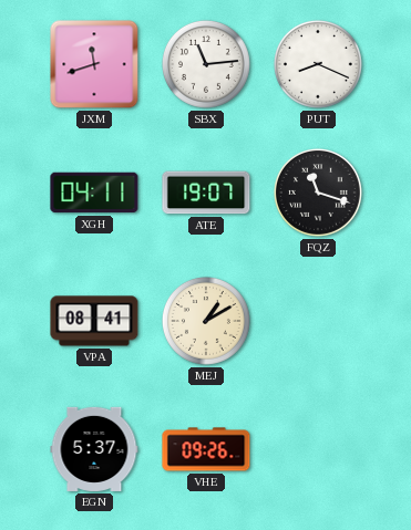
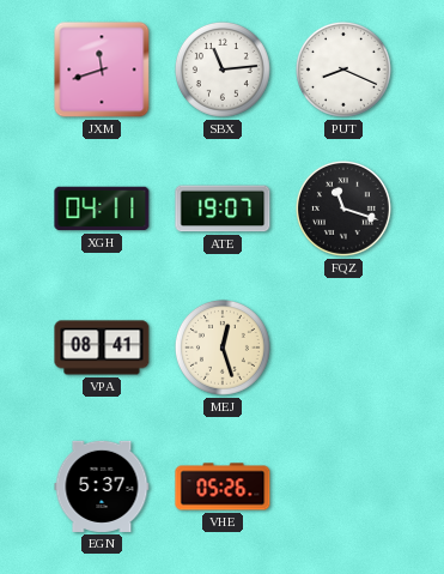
MEJ: 1:10 -> 12:27
VHE: 09:26 -> 05:26
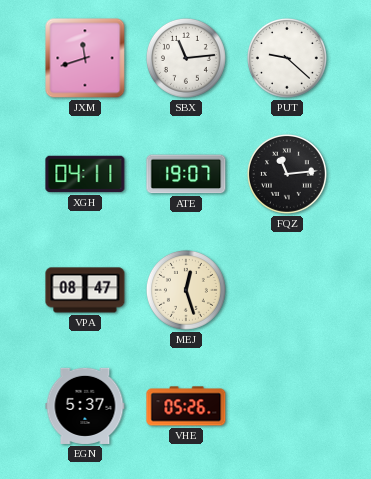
PUT: 8:19 -> 9:22
FQZ: 11:18 -> 11:14
VPA: 08:41 -> 08:47
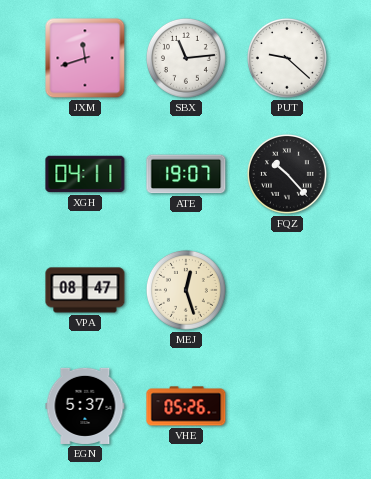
FQZ: 11:14 -> 10:23
